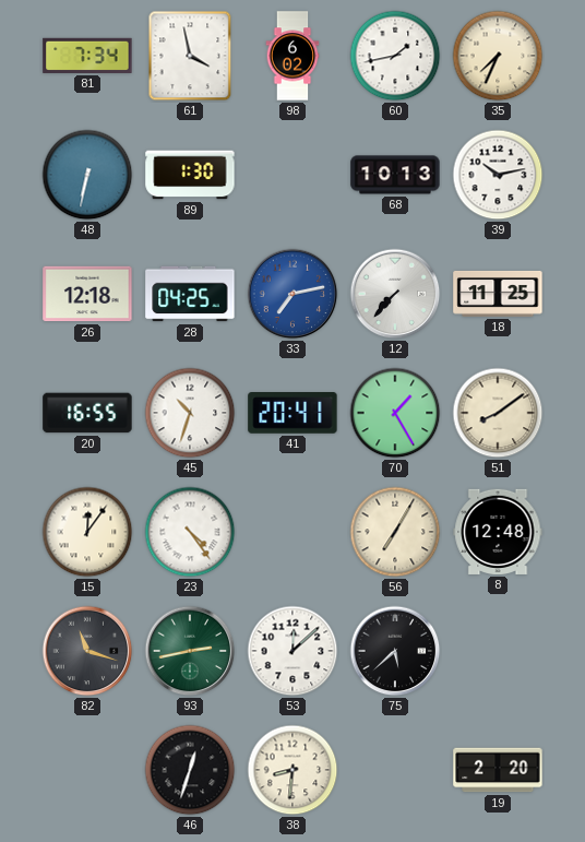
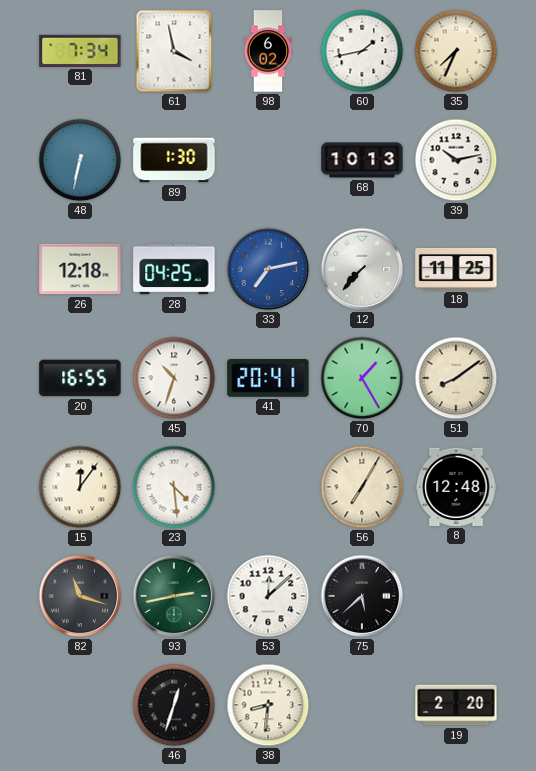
23: 4:24 -> 4:29
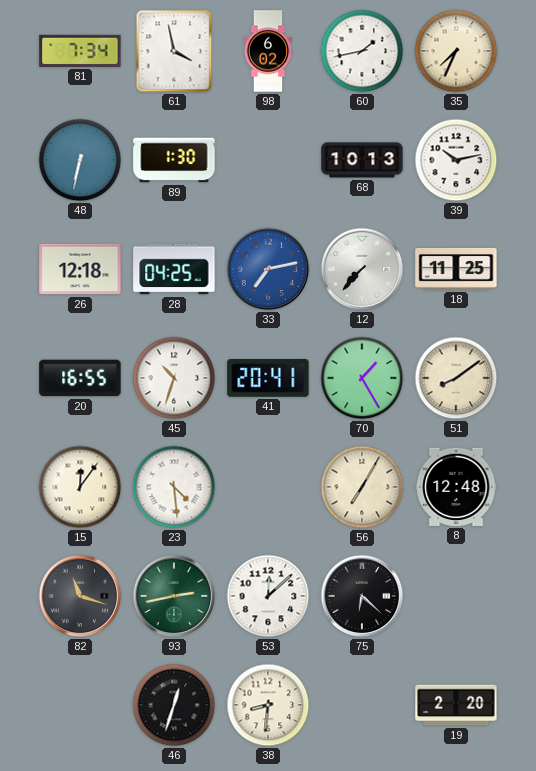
75: 5:38 -> 6:22
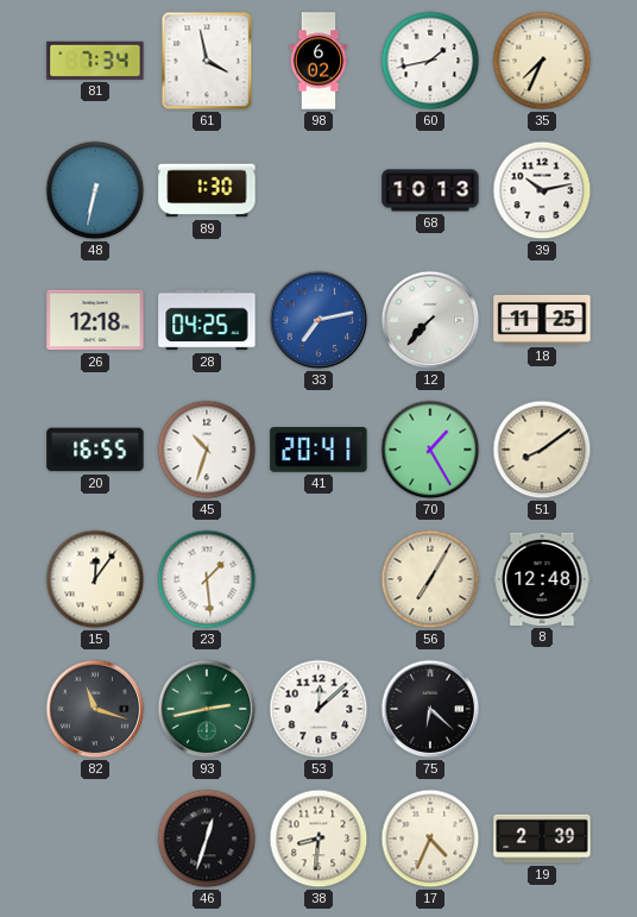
23: 4:29 -> 1:29
17: none -> 4:34
19: 2:20 -> 2:39
